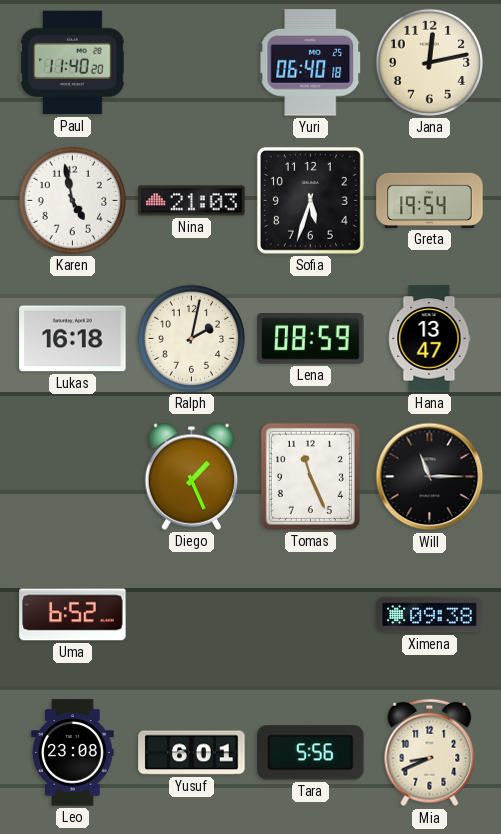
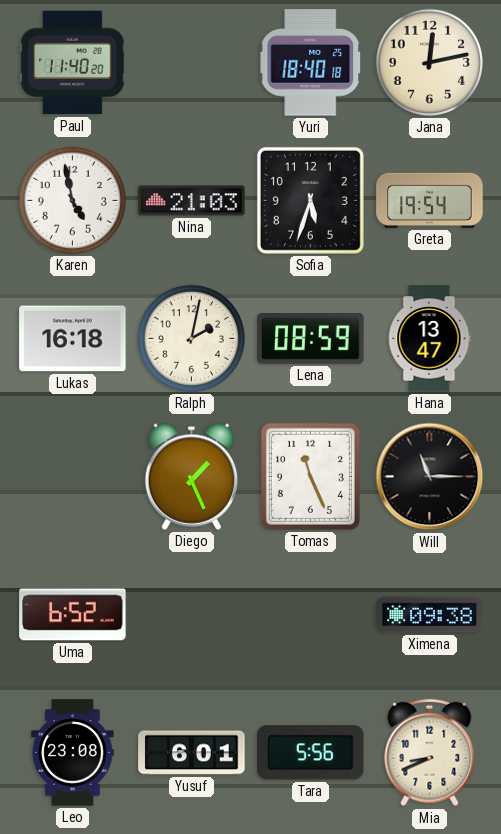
Yuri: 06:40 -> 18:40
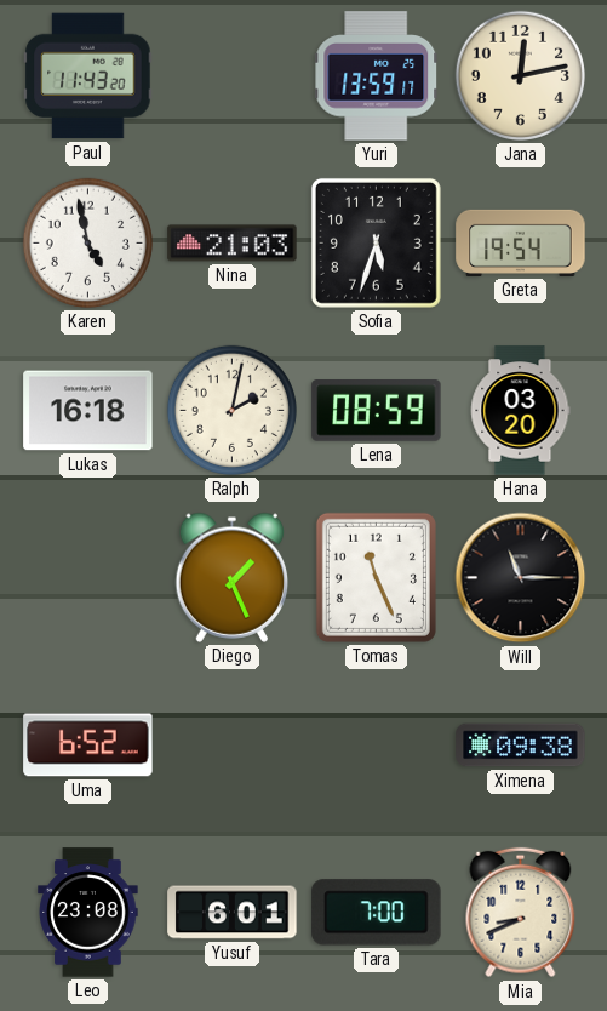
Paul: 11:40 -> 11:43
Yuri: 18:40 -> 13:59
Hana: 13:47 -> 03:20
Tara: 5:56 -> 7:00
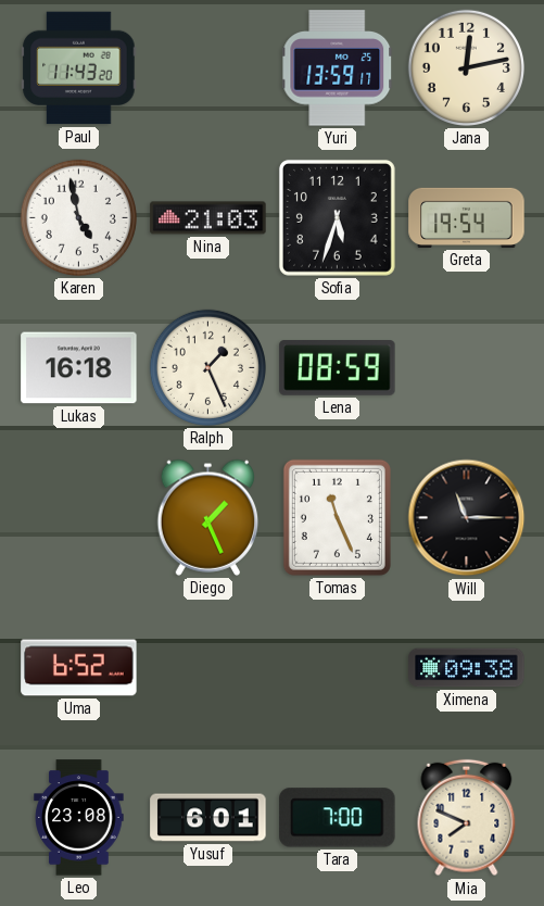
Ralph: 2:02 -> 1:26
Hana: 03:20 -> none
Mia: 8:41 -> 7:49
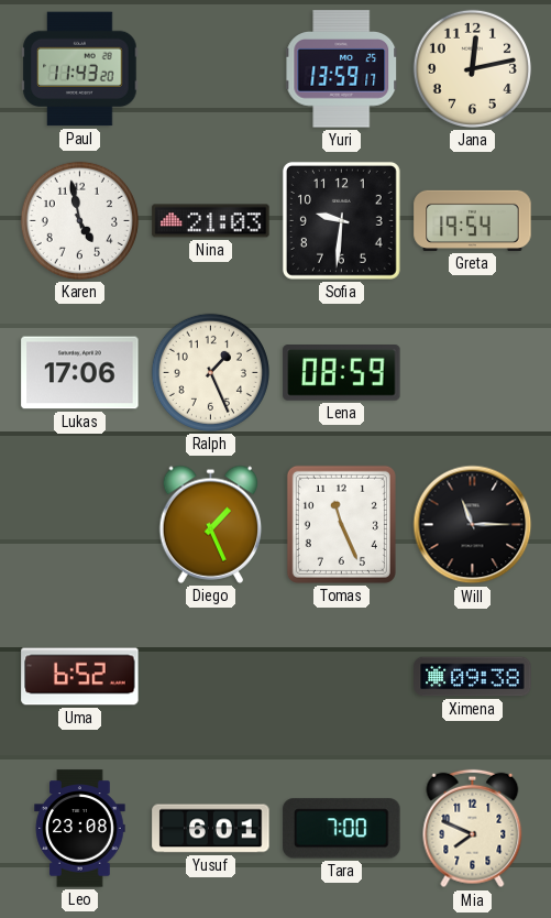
Sofia: 5:33 -> 9:31
Lukas: 16:18 -> 17:06
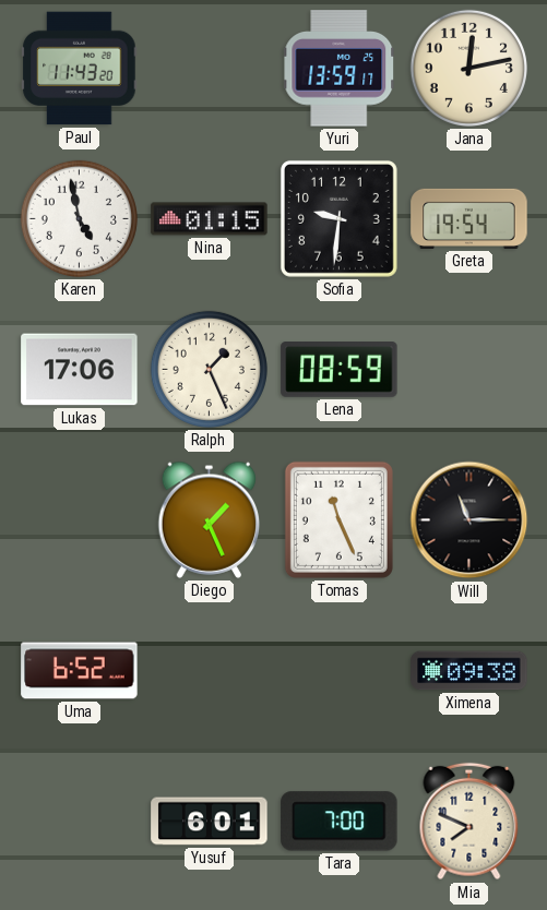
Nina: 21:03 -> 01:15
Leo: 23:08 -> none
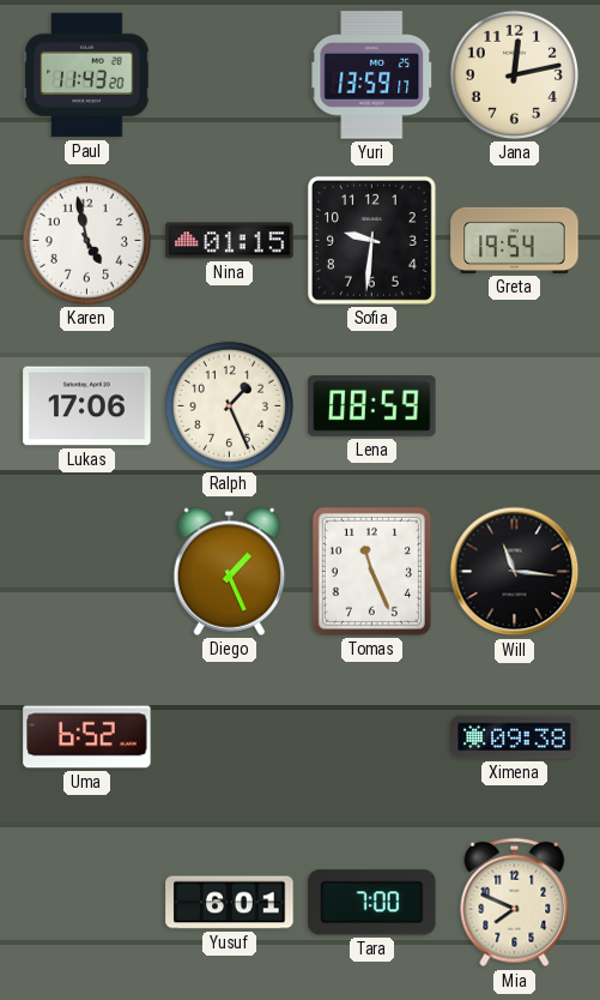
Will: 11:15 -> 11:16
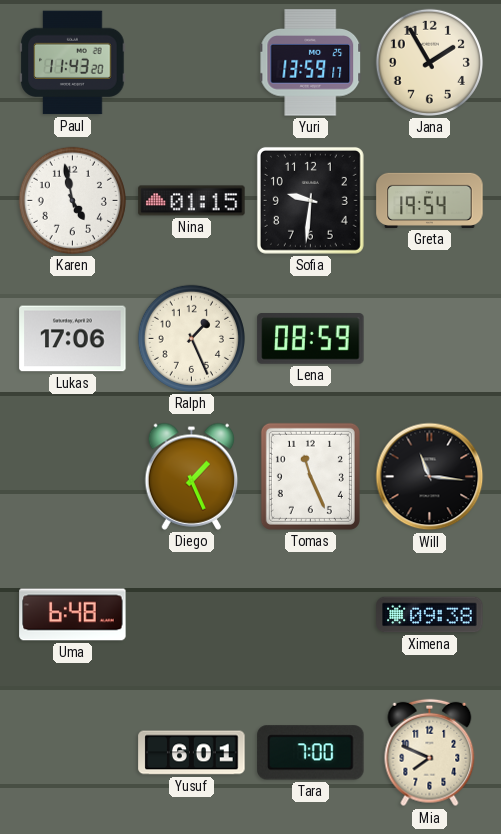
Jana: 12:13 -> 1:55
Uma: 6:52 -> 6:48
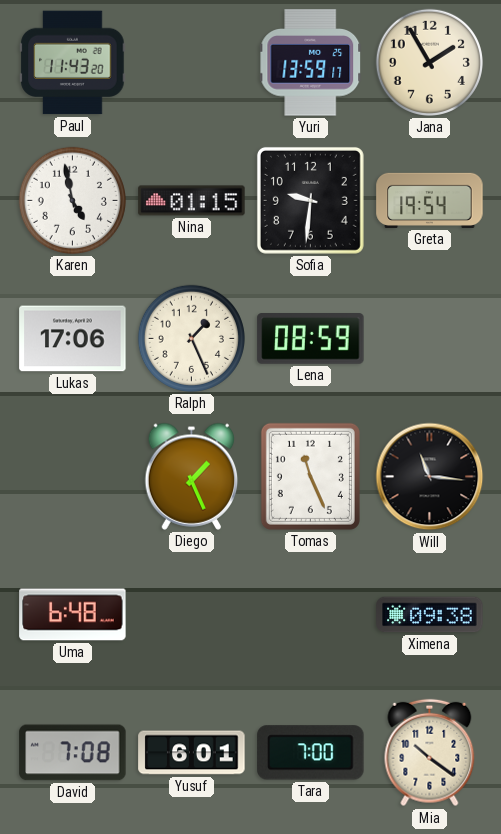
David: none -> 7:08
Mia: 7:49 -> 10:21
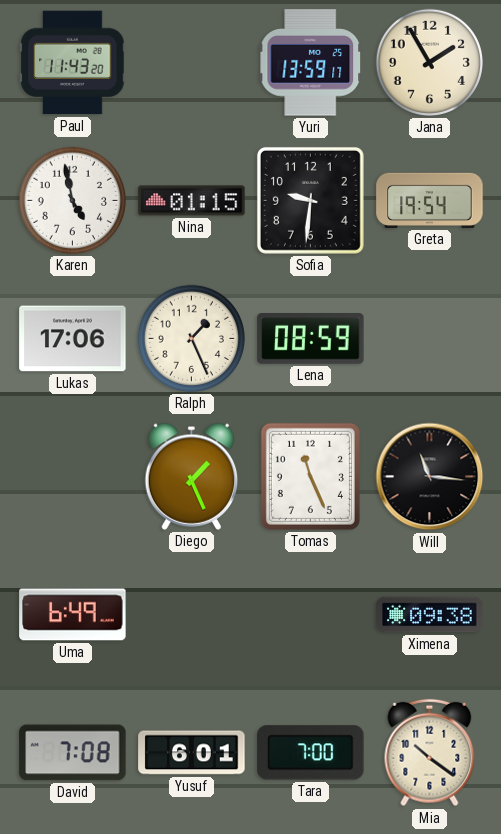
Uma: 6:48 -> 6:49
